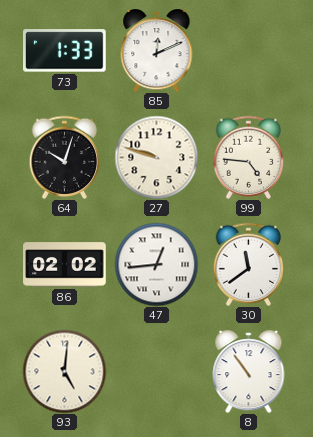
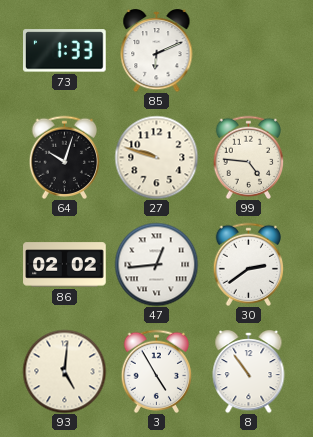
85: 12:11 -> 6:11
30: 11:39 -> 2:39
3: none -> 4:55
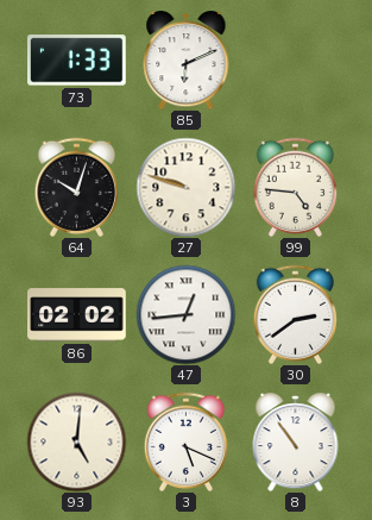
3: 4:55 -> 5:19
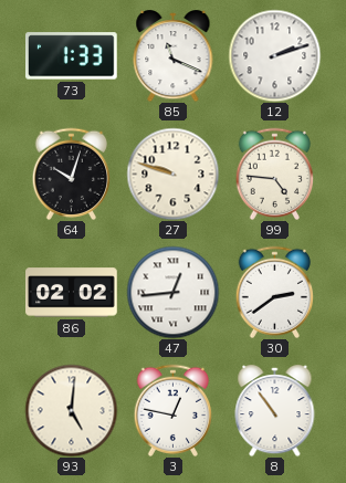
85: 6:11 -> 11:19
12: none -> 2:12
3: 5:19 -> 12:47
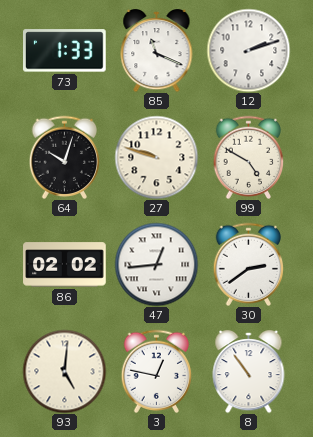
99: 4:46 -> 4:50
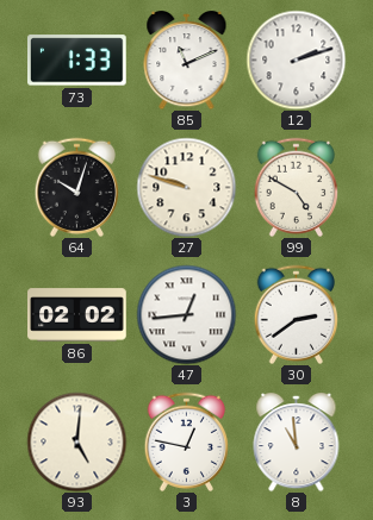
85: 11:19 -> 11:11
8: 10:54 -> 10:59
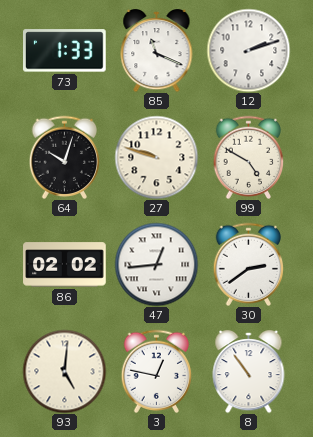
85: 11:11 -> 11:19
8: 10:59 -> 10:54
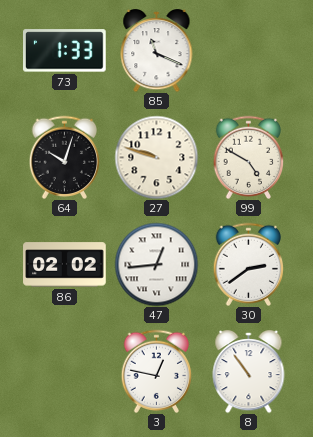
12: 2:12 -> none
93: 5:01 -> none
